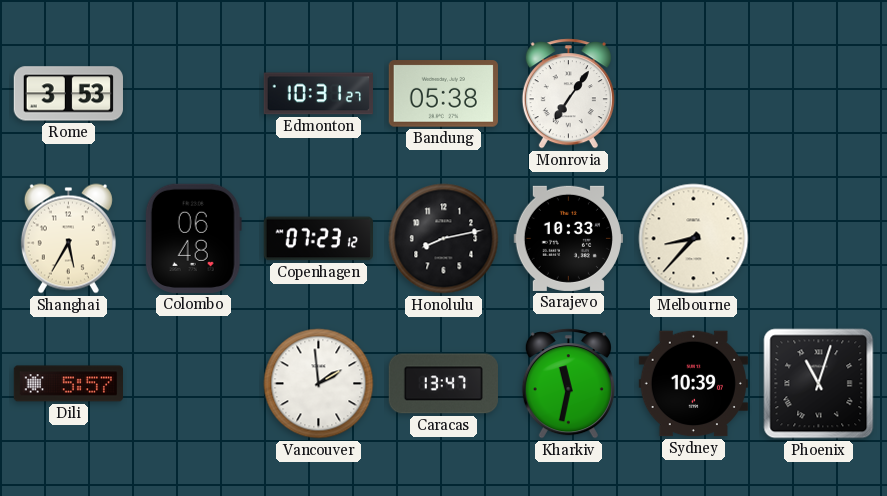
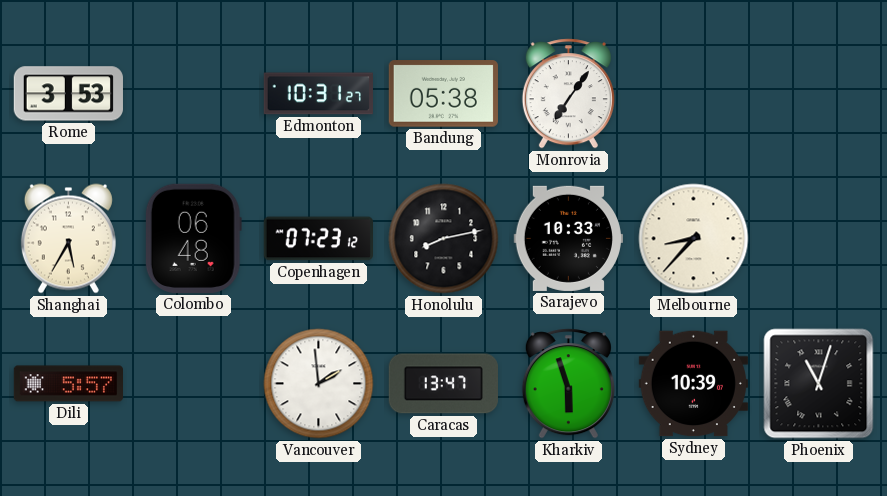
Kharkiv: 11:32 -> 5:57
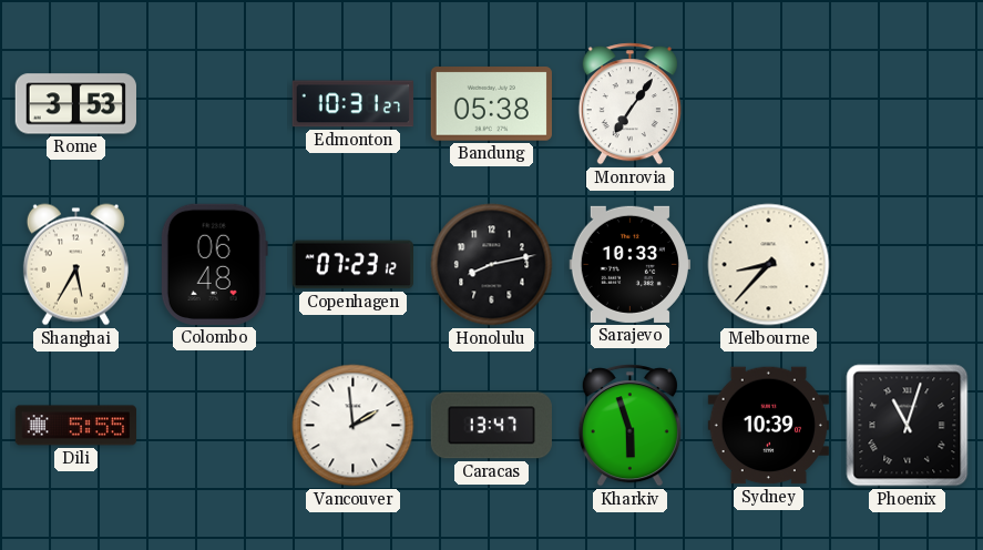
Dili: 5:57 -> 5:55
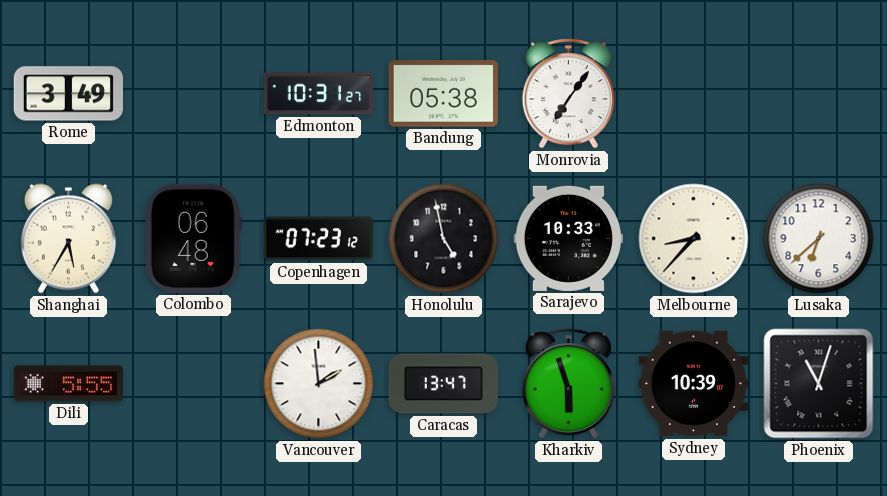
Rome: 3:53 -> 3:49
Honolulu: 8:13 -> 4:58
Lusaka: none -> 6:38
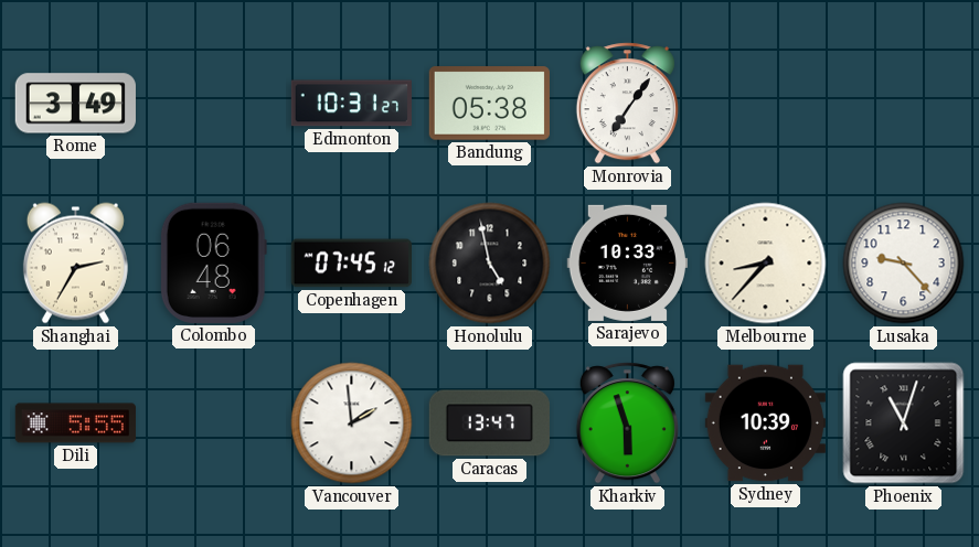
Shanghai: 5:35 -> 2:35
Copenhagen: 07:23 -> 07:45
Lusaka: 6:38 -> 9:23
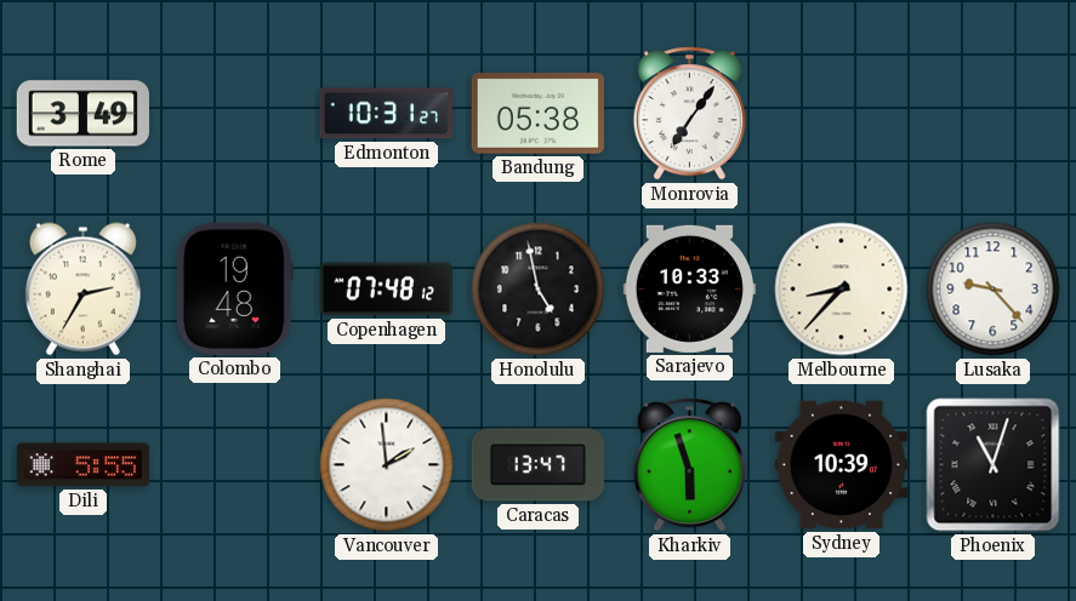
Colombo: 06:48 -> 19:48
Copenhagen: 07:45 -> 07:48
